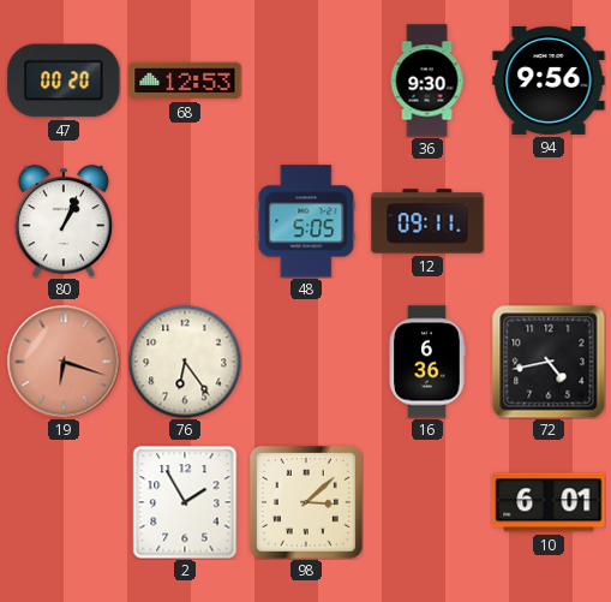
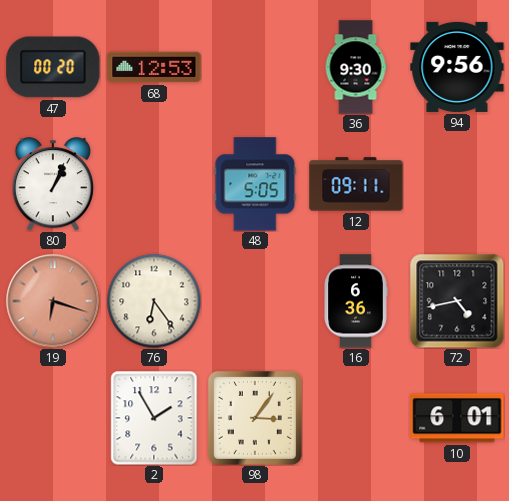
98: 3:08 -> 3:06
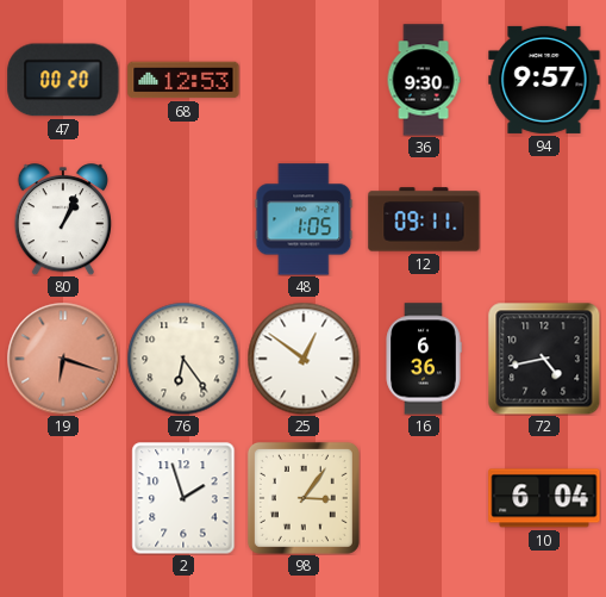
94: 9:56 -> 9:57
48: 5:05 -> 1:05
25: none -> 12:51
2: 1:55 -> 1:57
10: 6:01 -> 6:04
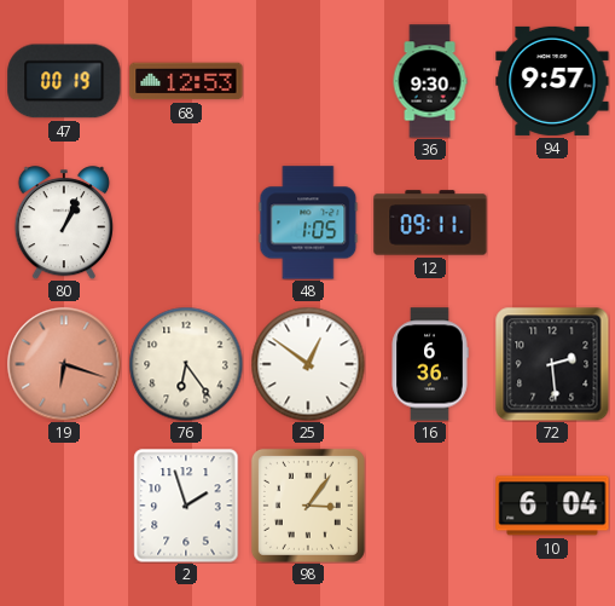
47: 00:20 -> 00:19
72: 4:43 -> 2:29
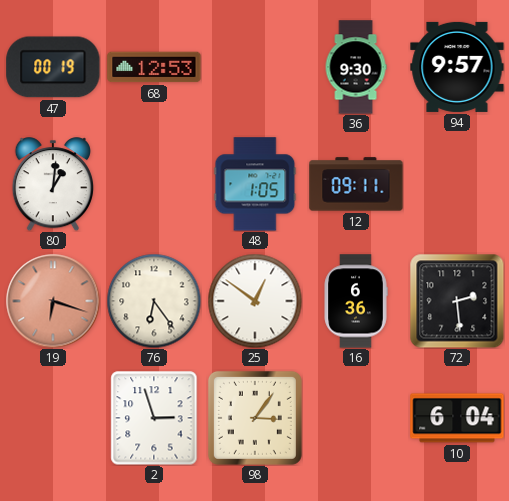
80: 1:04 -> 1:01
2: 1:57 -> 2:57
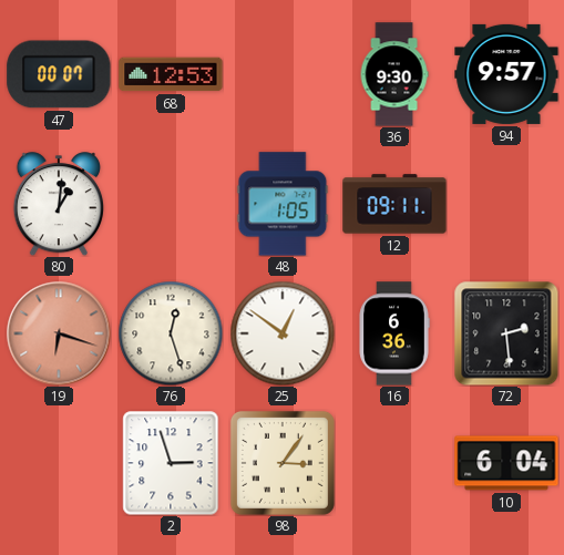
47: 00:19 -> 00:07
76: 6:24 -> 12:27
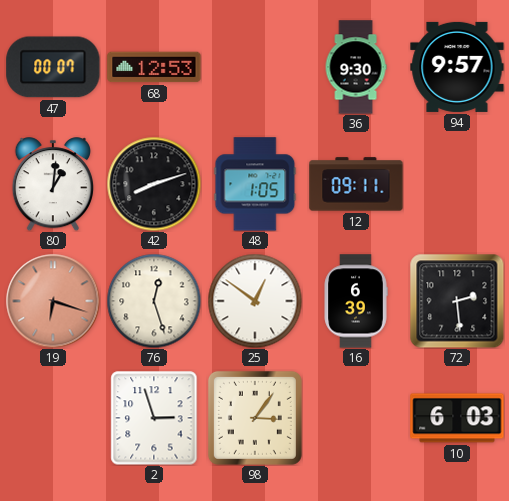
42: none -> 8:12
16: 6:36 -> 6:39
10: 6:04 -> 6:03
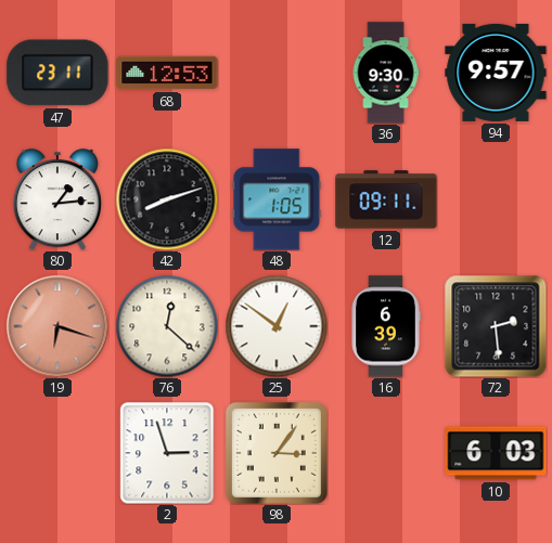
47: 00:07 -> 23:11
80: 1:01 -> 1:14
76: 12:27 -> 12:22
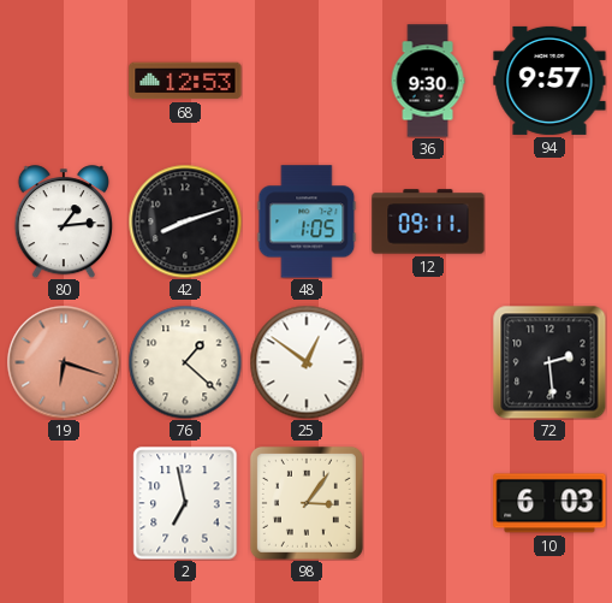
47: 23:11 -> none
76: 12:22 -> 1:22
16: 6:39 -> none
2: 2:57 -> 6:58
